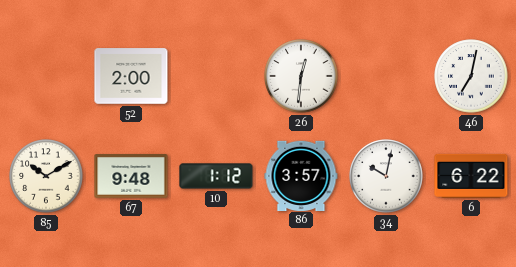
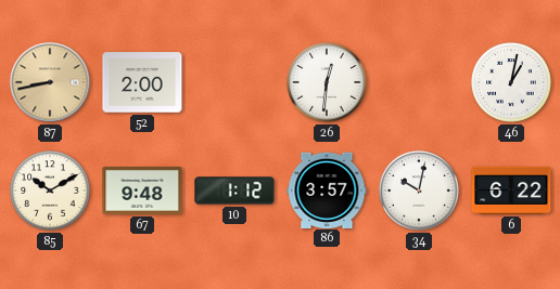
87: none -> 8:43
46: 7:02 -> 1:02
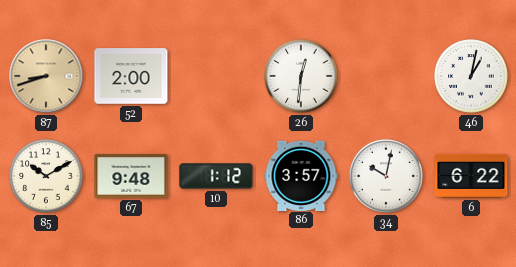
87: 8:43 -> 8:42
